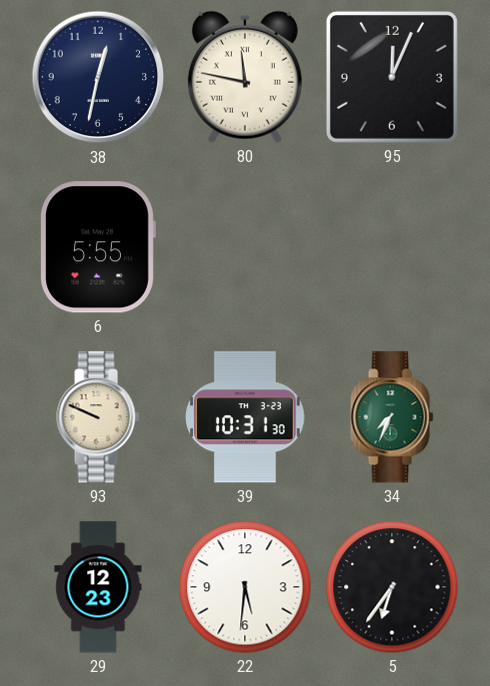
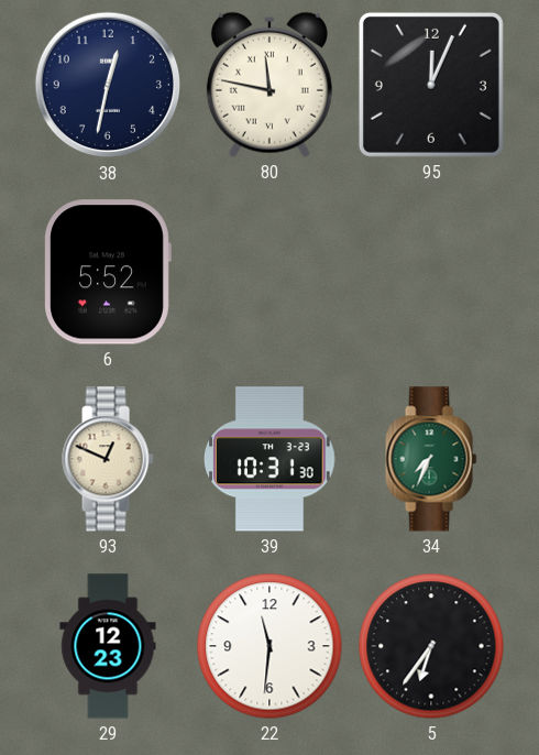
6: 5:55 -> 5:52
93: 9:49 -> 12:49
22: 5:31 -> 11:31
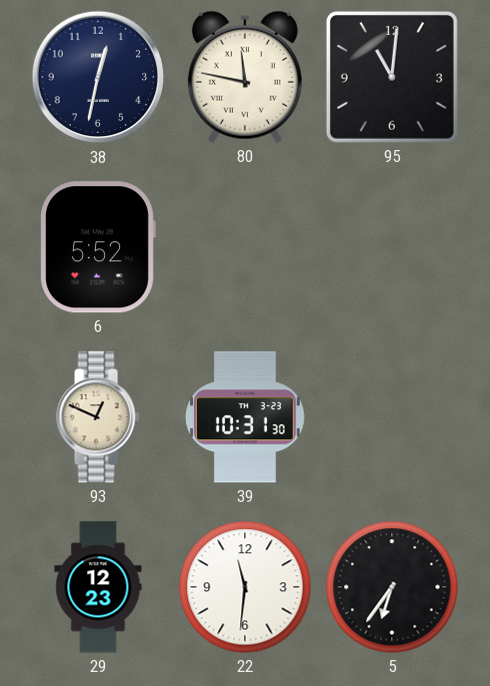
95: 12:04 -> 11:01
34: 7:34 -> none
